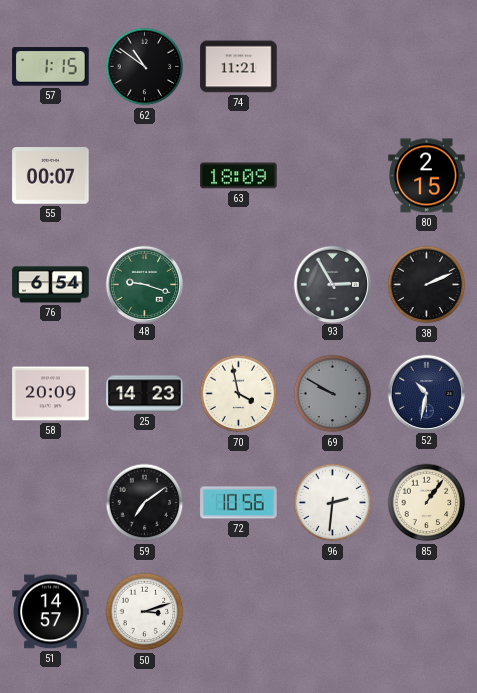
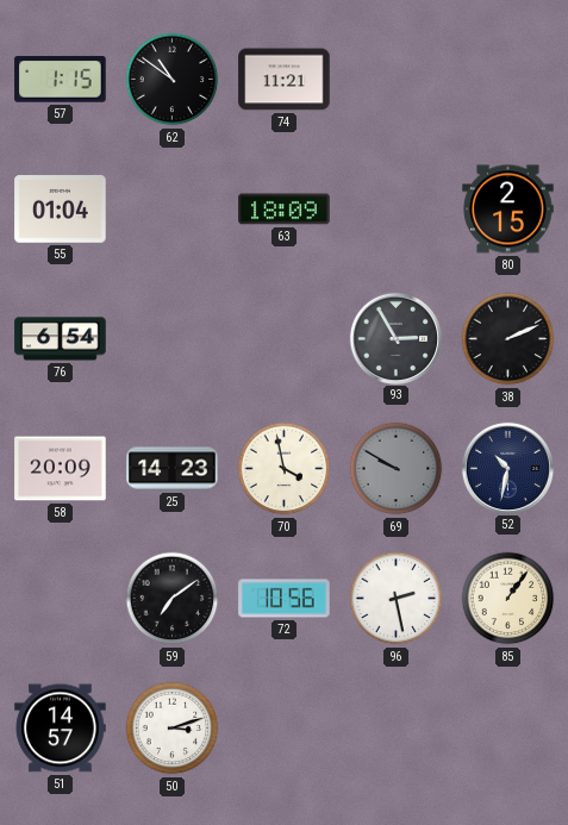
55: 00:07 -> 01:04
48: 9:18 -> none
96: 2:31 -> 2:28
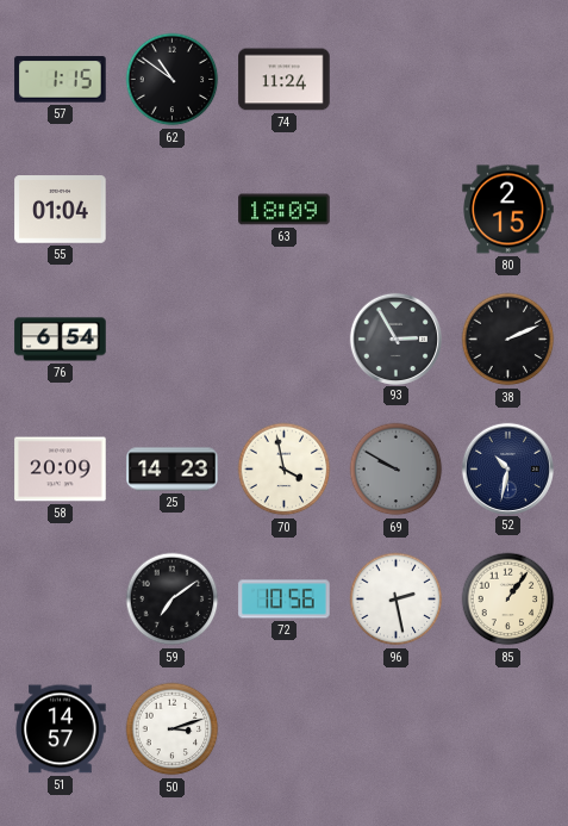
74: 11:21 -> 11:24
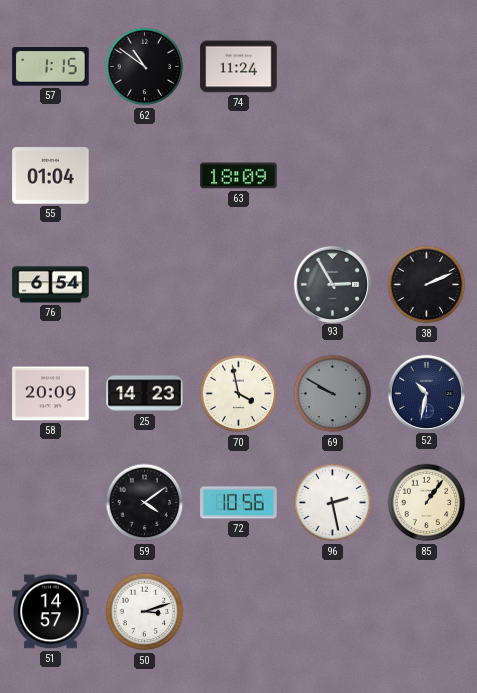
80: 2:15 -> none
59: 7:09 -> 4:09
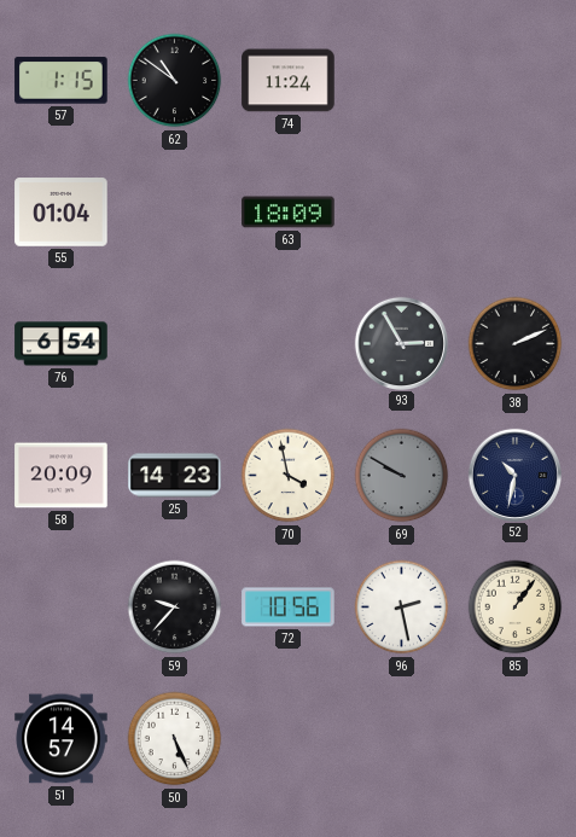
59: 4:09 -> 9:37
50: 3:12 -> 5:26
